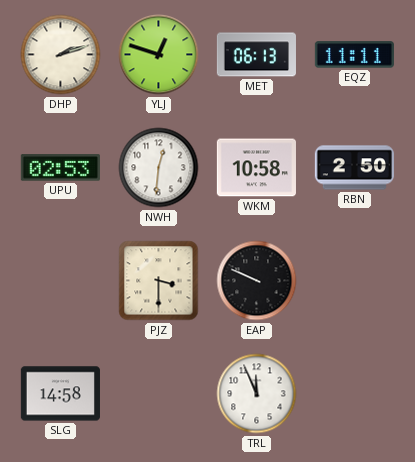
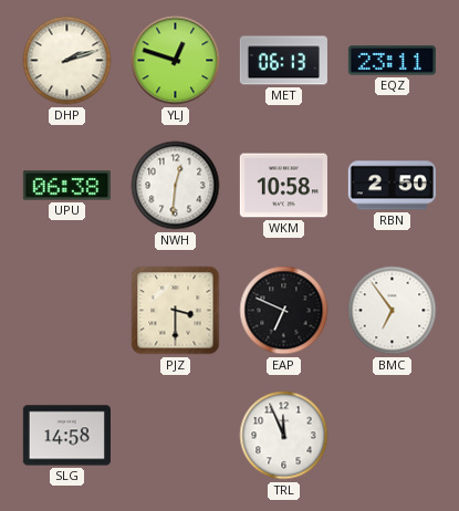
EQZ: 11:11 -> 23:11
UPU: 02:53 -> 06:38
EAP: 9:49 -> 6:49
BMC: none -> 6:54
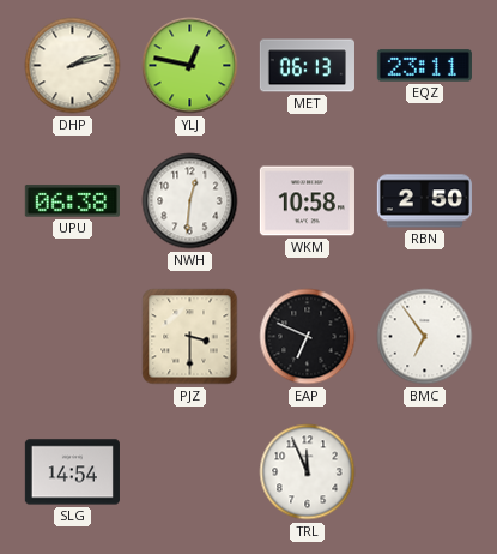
YLJ: 12:48 -> 12:47
SLG: 14:58 -> 14:54
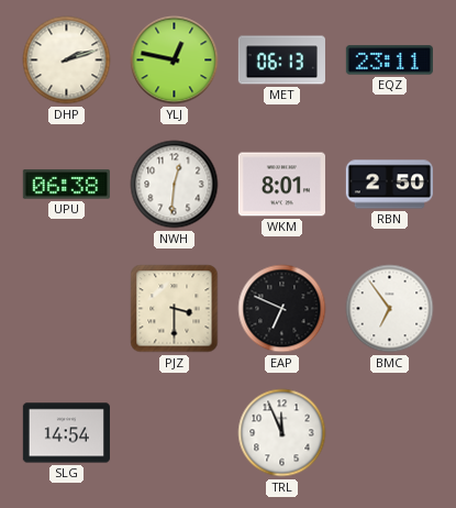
WKM: 10:58 -> 8:01
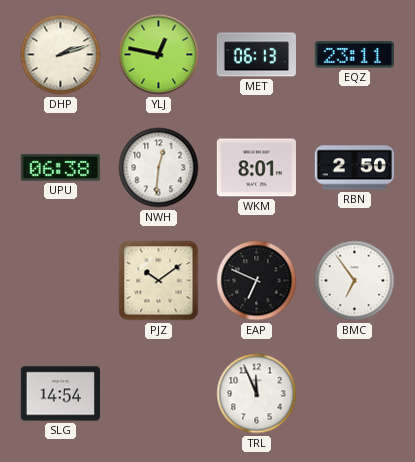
PJZ: 3:30 -> 10:09
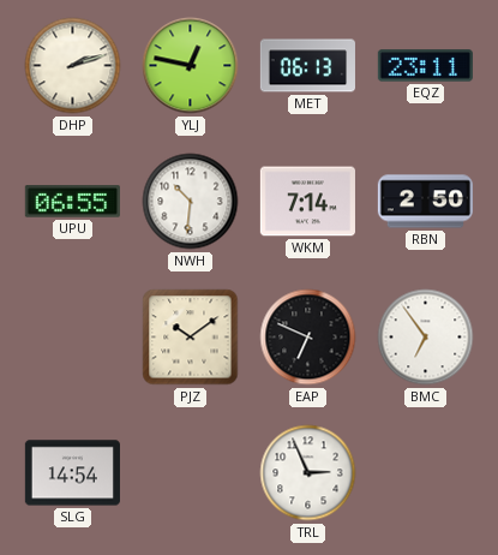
UPU: 06:38 -> 06:55
NWH: 12:31 -> 10:31
WKM: 8:01 -> 7:14
TRL: 11:56 -> 2:56
